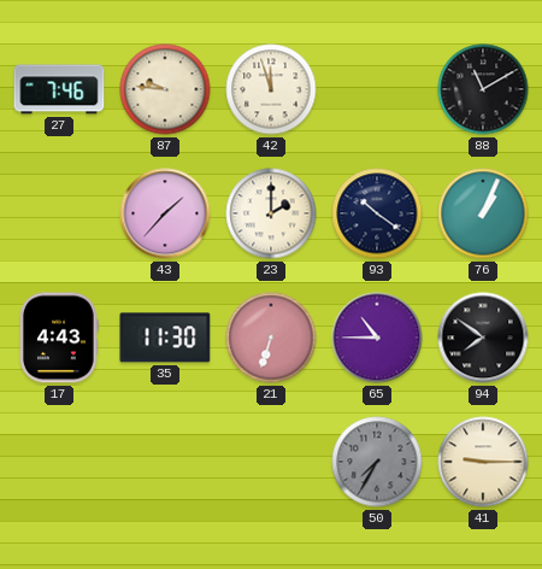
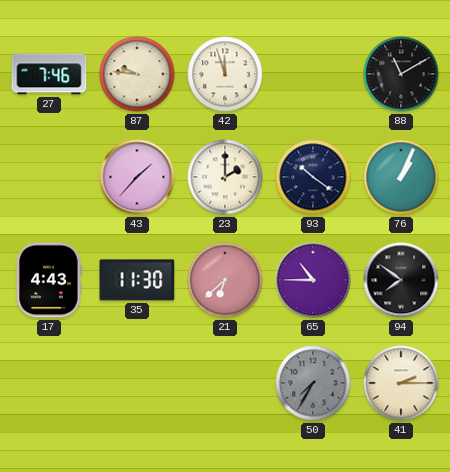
21: 6:33 -> 6:38
41: 9:15 -> 2:15
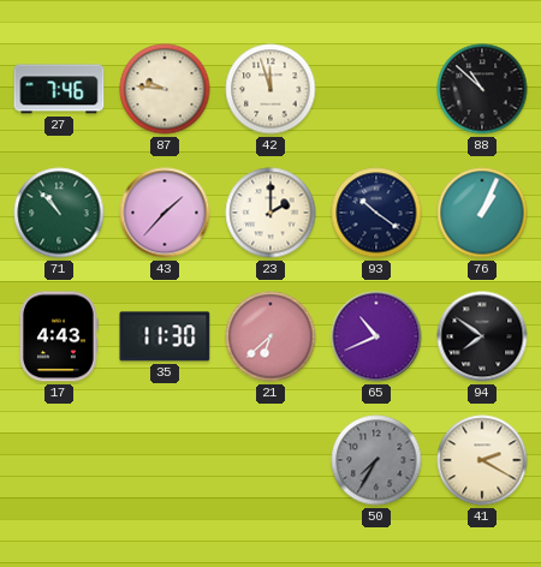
88: 11:10 -> 10:52
71: none -> 10:53
65: 10:45 -> 10:41
41: 2:15 -> 2:20
